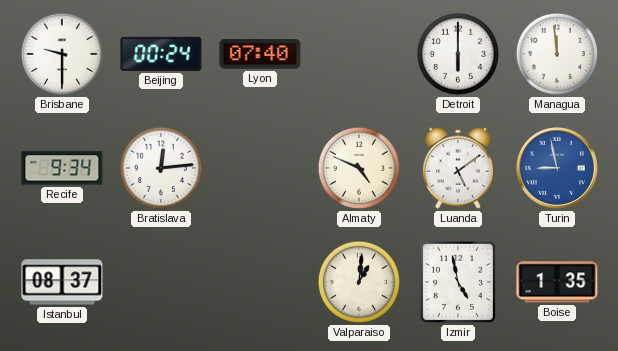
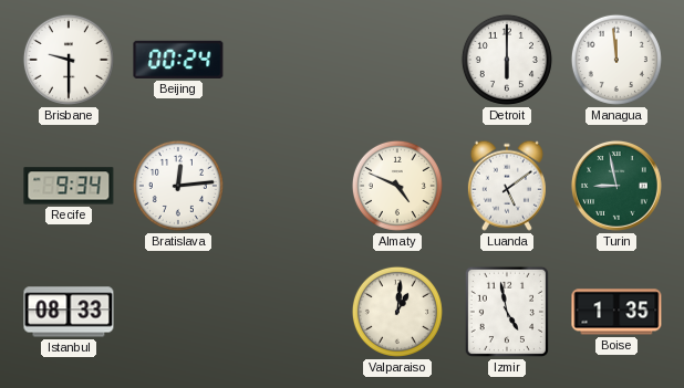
Lyon: 07:40 -> none
Turin dial: blue -> green
Istanbul: 08:37 -> 08:33
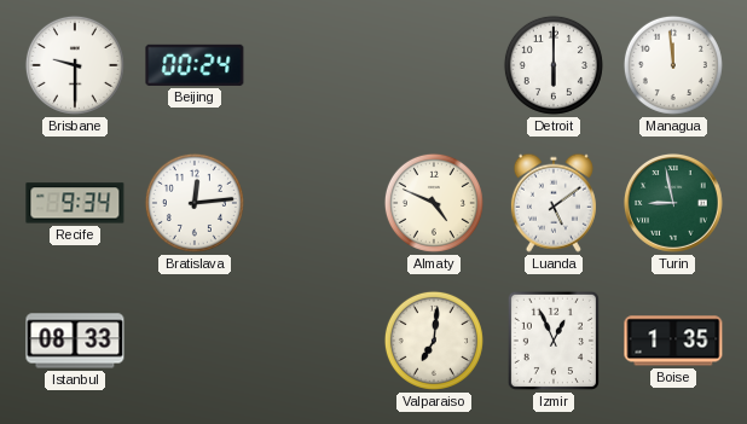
Valparaiso: 1:01 -> 7:01
Izmir: 4:58 -> 12:56
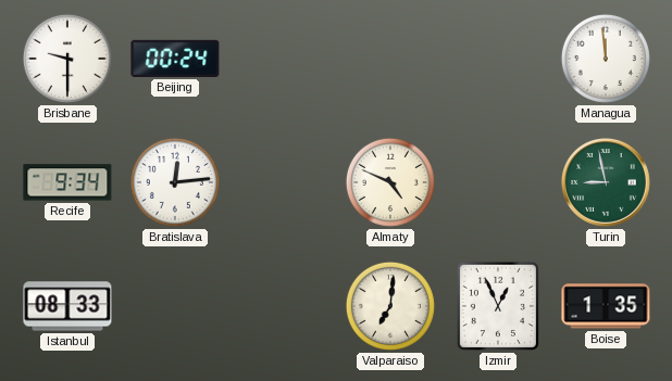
Detroit: 6:00 -> none
Luanda: 5:09 -> none
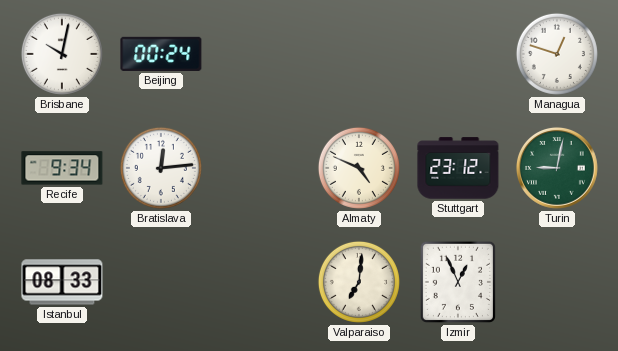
Brisbane: 9:30 -> 10:02
Managua: 11:59 -> 12:48
Stuttgart: none -> 23:12
Turin: 8:58 -> 9:02
Boise: 1:35 -> none
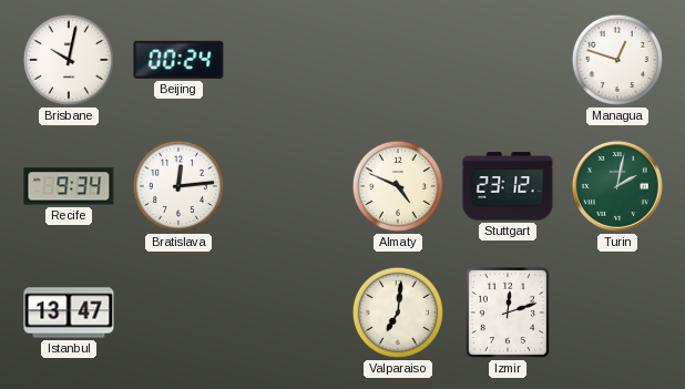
Turin: 9:02 -> 2:02
Istanbul: 08:33 -> 13:47
Izmir: 12:56 -> 12:12
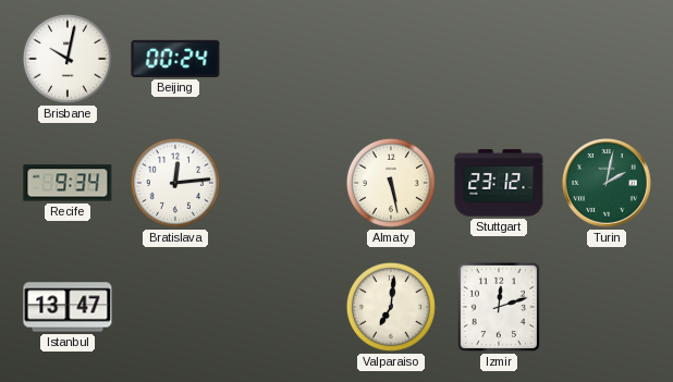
Managua: 12:48 -> none
Almaty: 4:49 -> 5:28
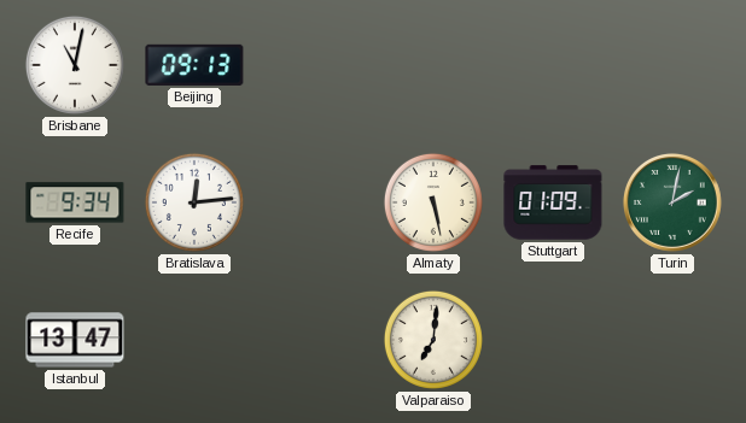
Brisbane: 10:02 -> 11:02
Beijing: 00:24 -> 09:13
Stuttgart: 23:12 -> 01:09
Izmir: 12:12 -> none
